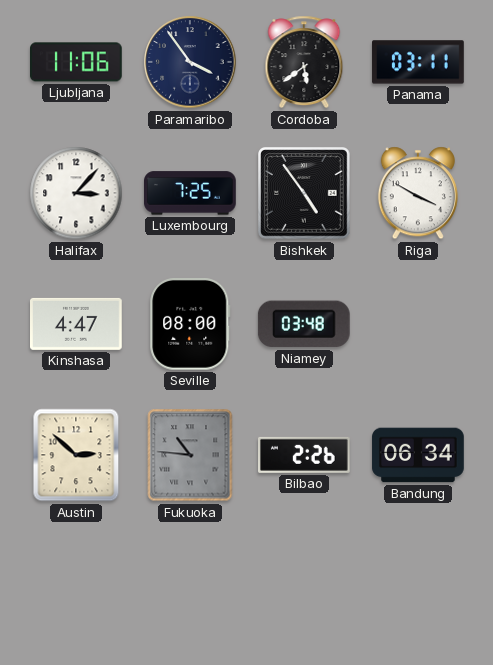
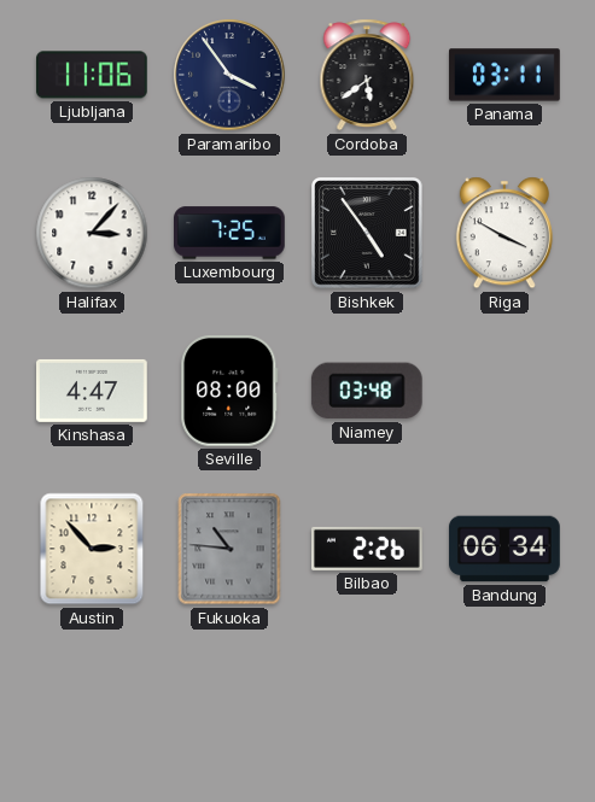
Austin: 2:52 -> 2:53
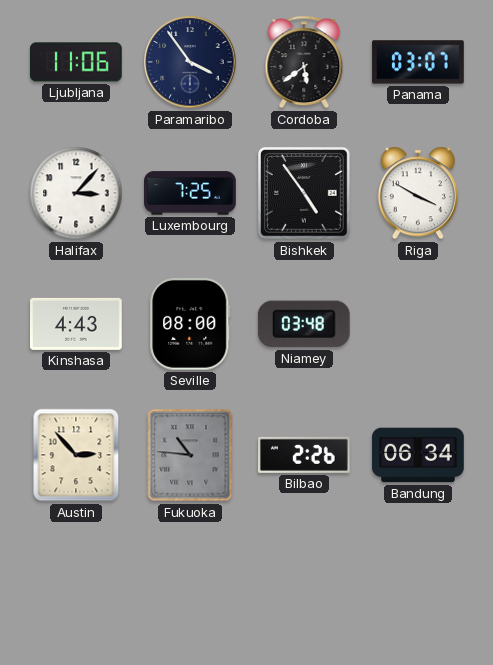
Panama: 03:11 -> 03:07
Kinshasa: 4:47 -> 4:43
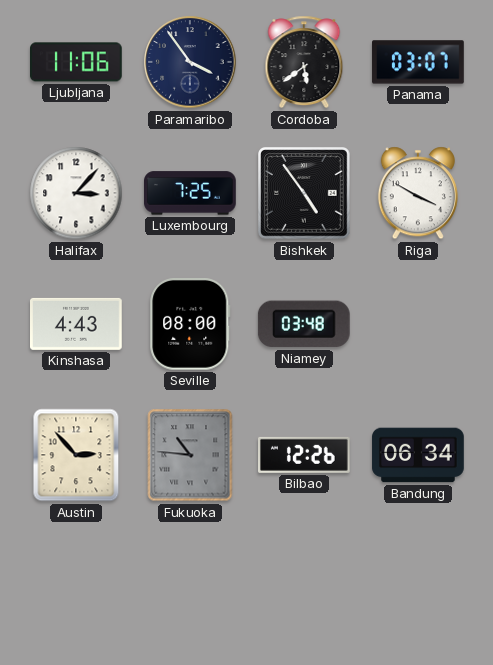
Bilbao: 2:26 -> 12:26
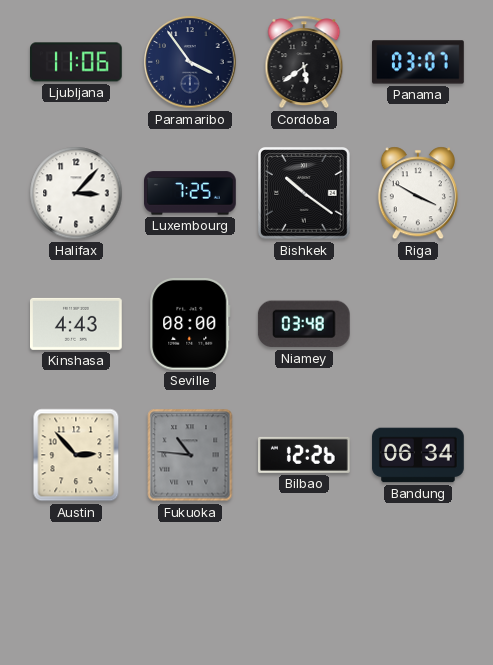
Bishkek: 4:54 -> 10:21
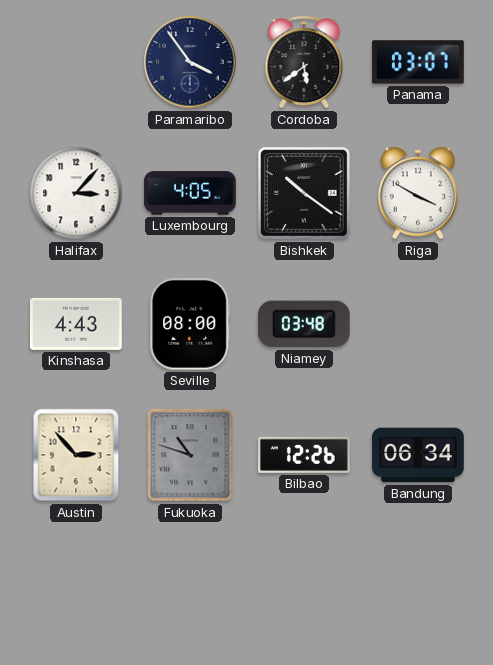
Ljubljana: 11:06 -> none
Luxembourg: 7:25 -> 4:05
Fukuoka: 10:46 -> 10:48
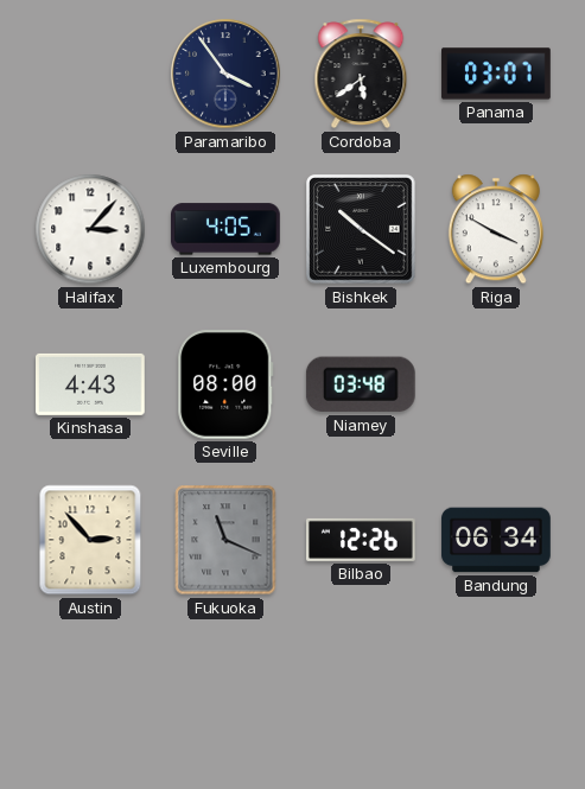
Fukuoka: 10:48 -> 11:19
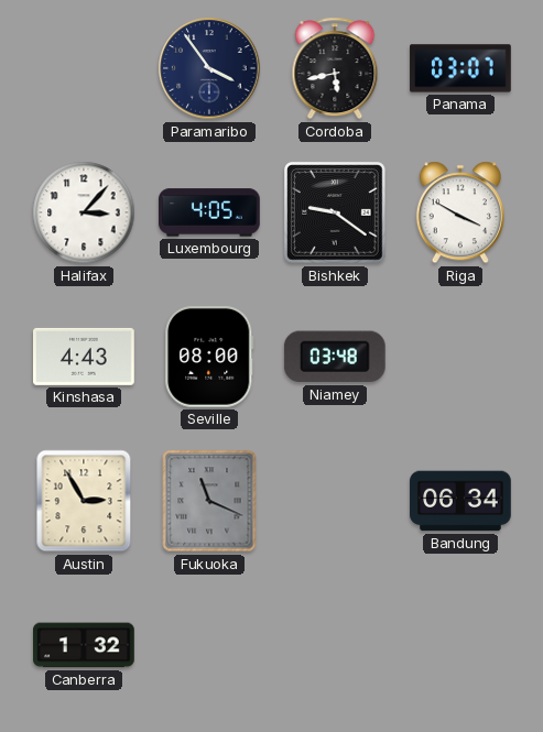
Cordoba: 5:39 -> 5:43
Bishkek: 10:21 -> 9:21
Austin: 2:53 -> 2:55
Bilbao: 12:26 -> none
Canberra: none -> 1:32
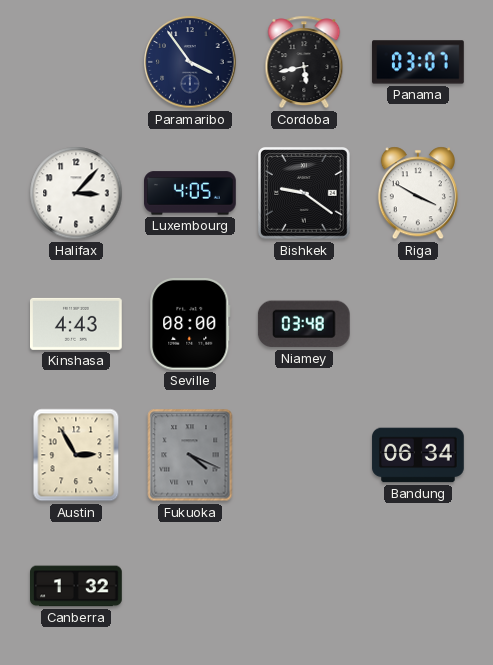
Fukuoka: 11:19 -> 4:19
